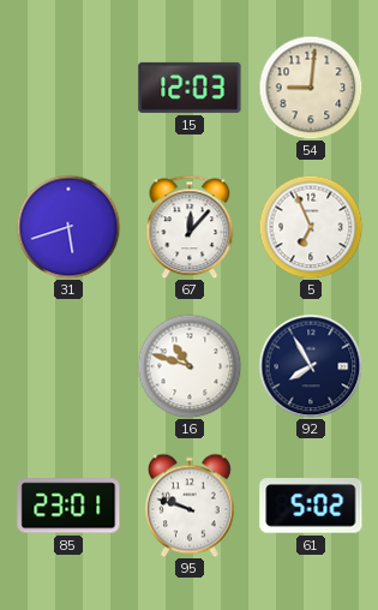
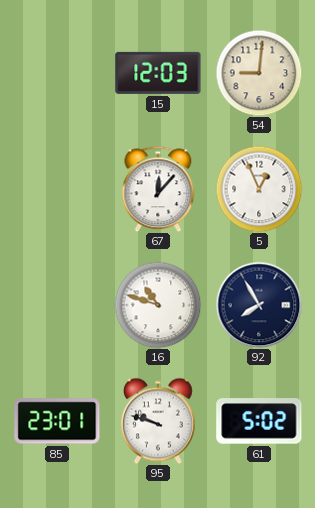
31: 5:42 -> none
5: 6:56 -> 12:56
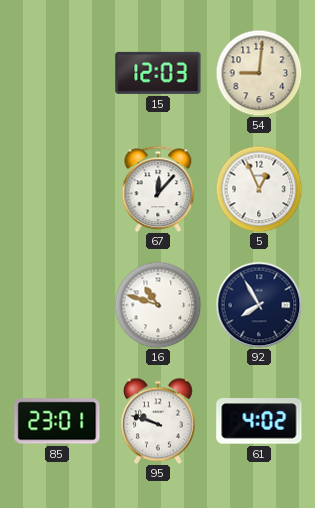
61: 5:02 -> 4:02
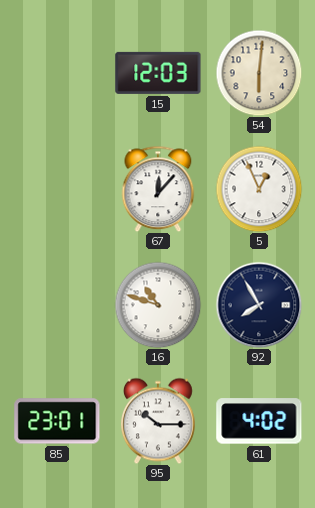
54: 9:01 -> 6:01
95: 9:48 -> 10:15
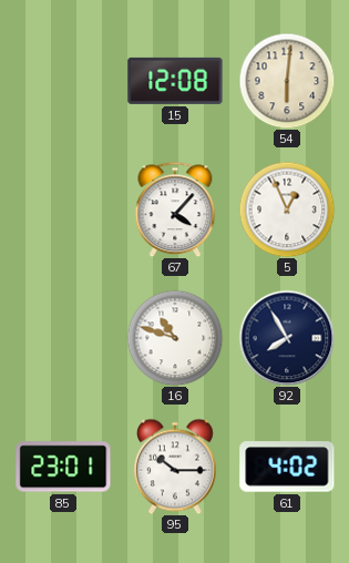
15: 12:03 -> 12:08
67: 12:07 -> 4:07
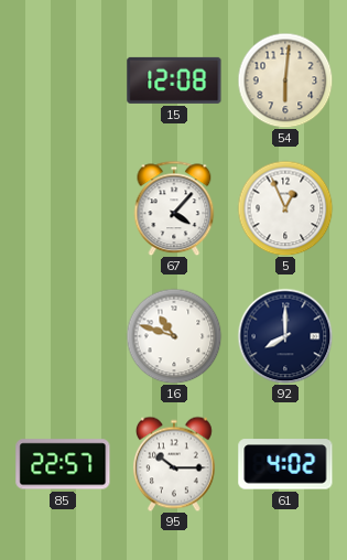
92: 7:55 -> 8:00
85: 23:01 -> 22:57
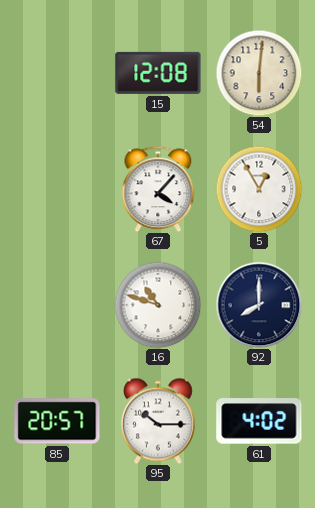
5: 12:56 -> 12:55
85: 22:57 -> 20:57
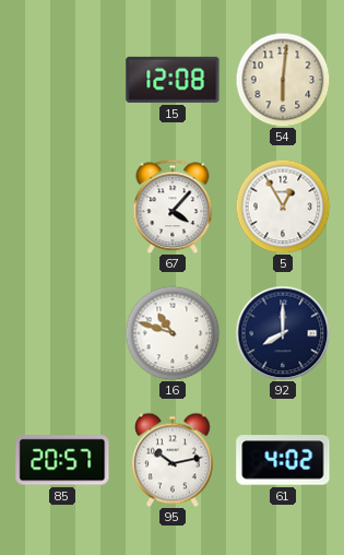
95: 10:15 -> 10:13
